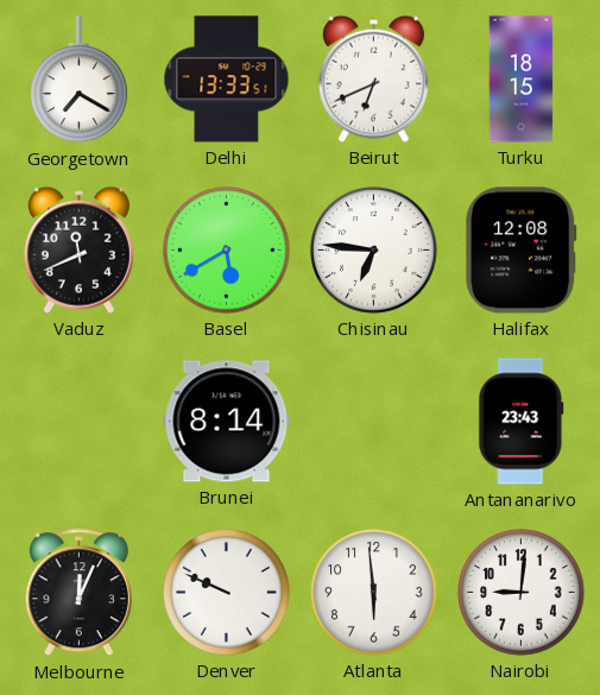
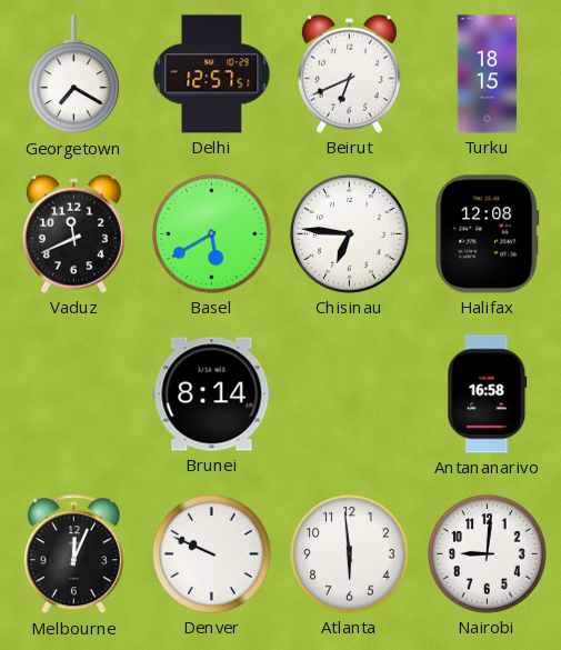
Delhi: 13:33 -> 12:57
Antananarivo: 23:43 -> 16:58
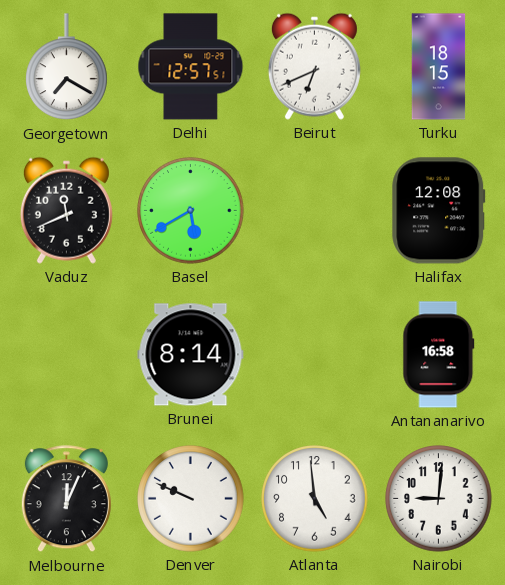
Chisinau: 6:46 -> none
Atlanta: 5:59 -> 4:59
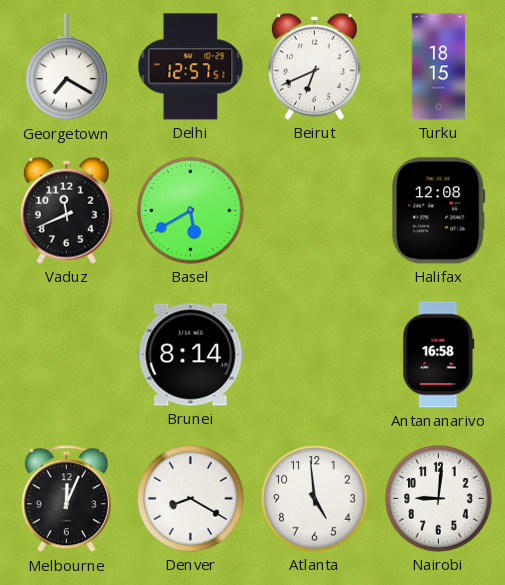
Denver: 9:49 -> 8:20
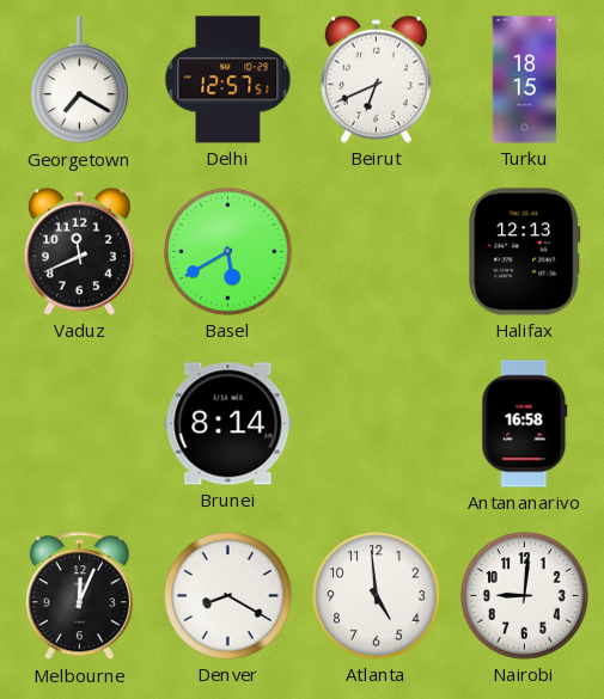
Halifax: 12:08 -> 12:13
